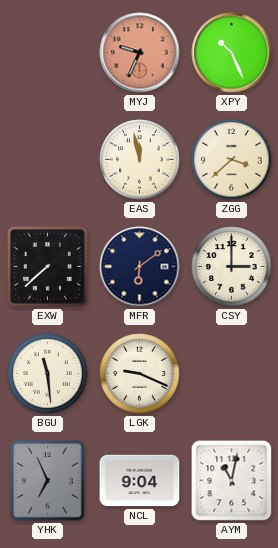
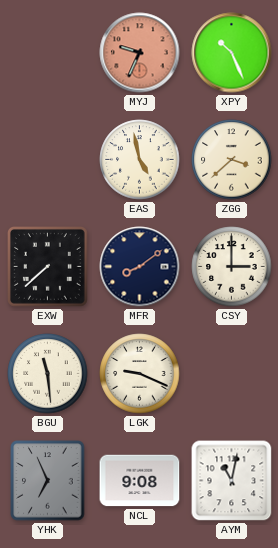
EAS: 11:58 -> 4:58
MFR: 6:09 -> 8:09
NCL: 9:04 -> 9:08
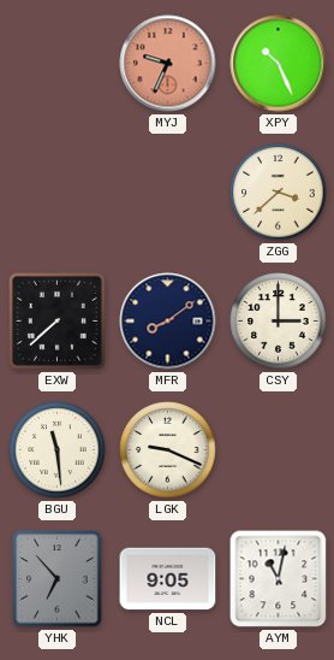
EAS: 4:58 -> none
YHK: 6:56 -> 6:53
NCL: 9:08 -> 9:05
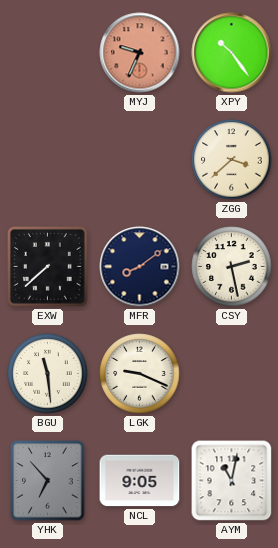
XPY: 10:26 -> 10:24
CSY: 3:00 -> 2:28
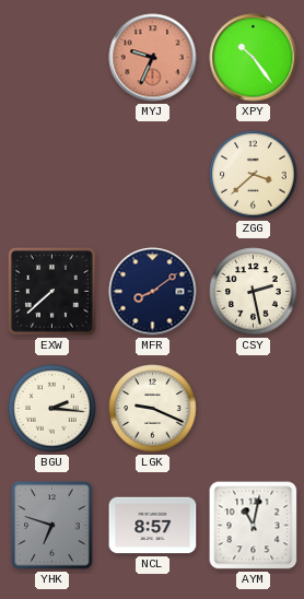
BGU: 11:29 -> 2:16
YHK: 6:53 -> 6:48
NCL: 9:05 -> 8:57
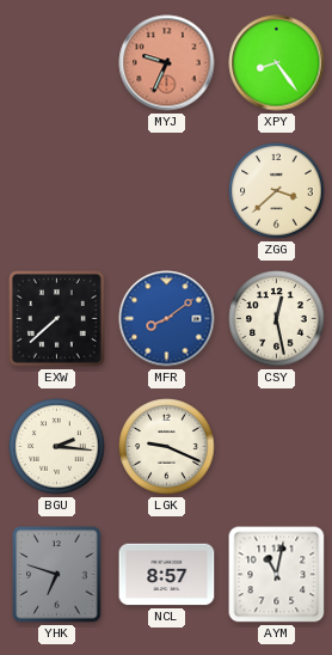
XPY: 10:24 -> 8:24
MFR dial: navy -> blue
CSY: 2:28 -> 12:28
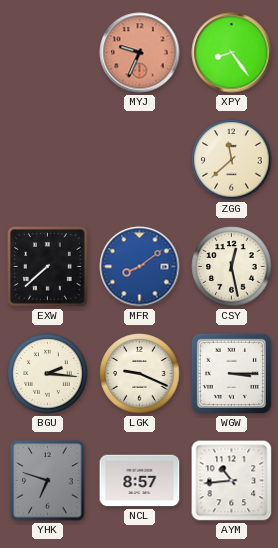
ZGG: 3:38 -> 11:38
WGW: none -> 3:15
AYM: 11:02 -> 10:44
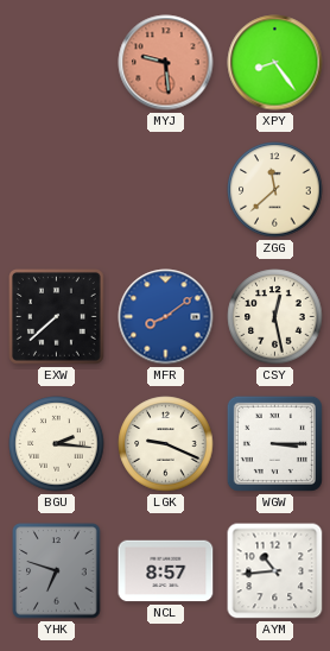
MYJ: 9:34 -> 9:29
